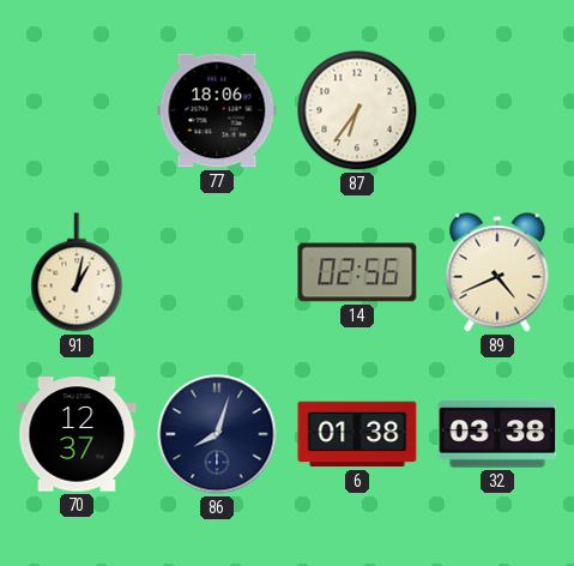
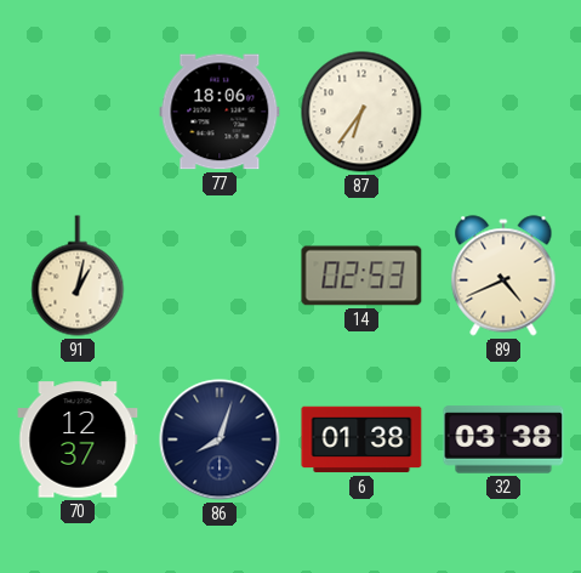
14: 02:56 -> 02:53
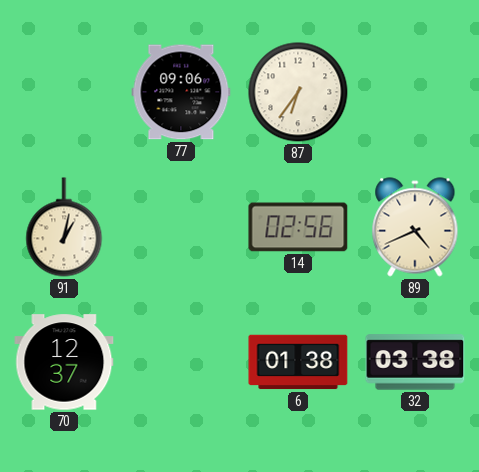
77: 18:06 -> 09:06
14: 02:53 -> 02:56
86: 8:03 -> none
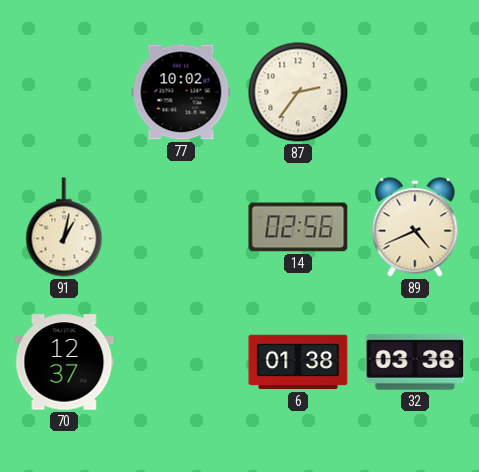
77: 09:06 -> 10:02
87: 6:36 -> 2:36
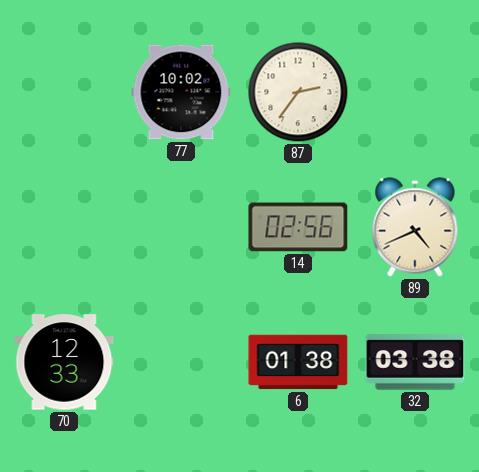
91: 1:02 -> none
70: 12:37 -> 12:33
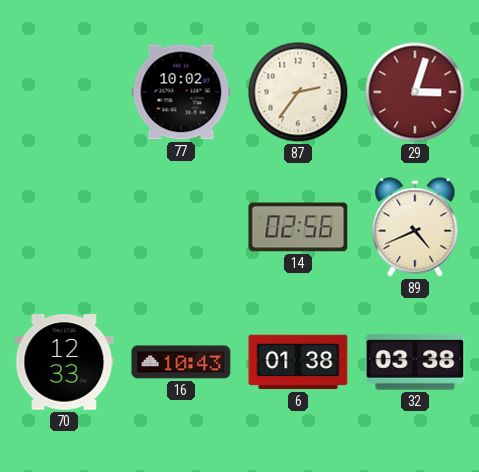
29: none -> 3:03
16: none -> 10:43
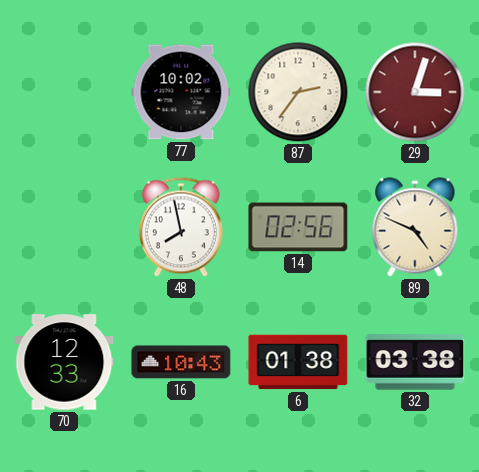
48: none -> 7:58
89: 4:41 -> 4:49
